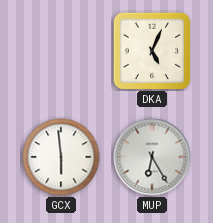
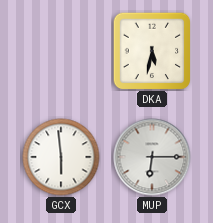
DKA: 5:04 -> 5:32
MUP: 6:25 -> 6:15
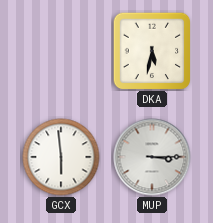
MUP: 6:15 -> 3:15
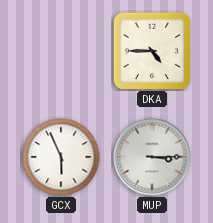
DKA: 5:32 -> 4:45
GCX: 5:59 -> 5:56
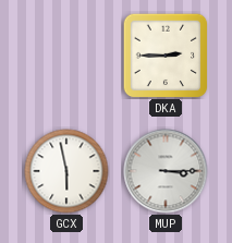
DKA: 4:45 -> 2:45
GCX: 5:56 -> 5:58
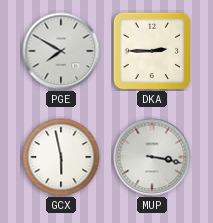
PGE: none -> 7:50
MUP: 3:15 -> 3:17
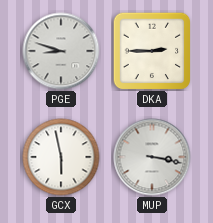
PGE: 7:50 -> 8:48
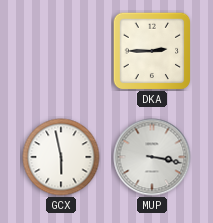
PGE: 8:48 -> none
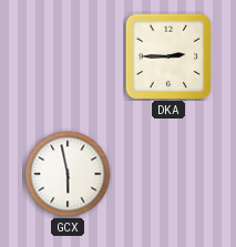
MUP: 3:17 -> none
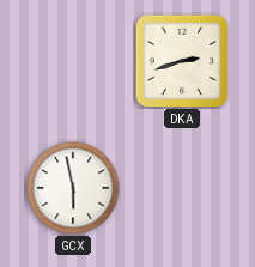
DKA: 2:45 -> 2:42
